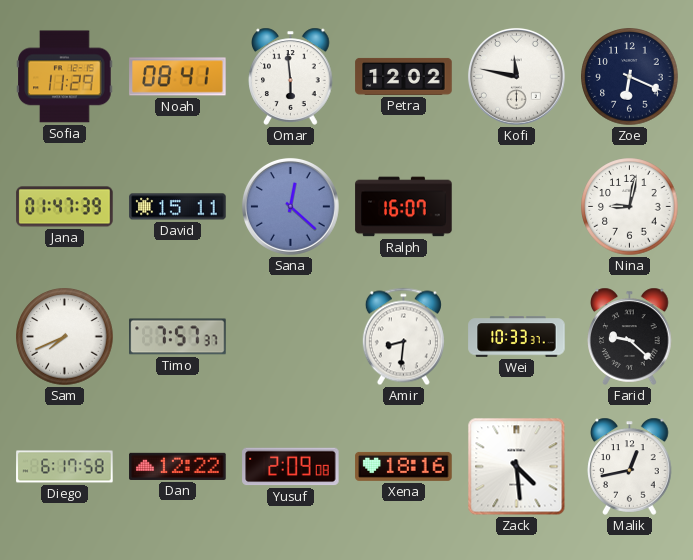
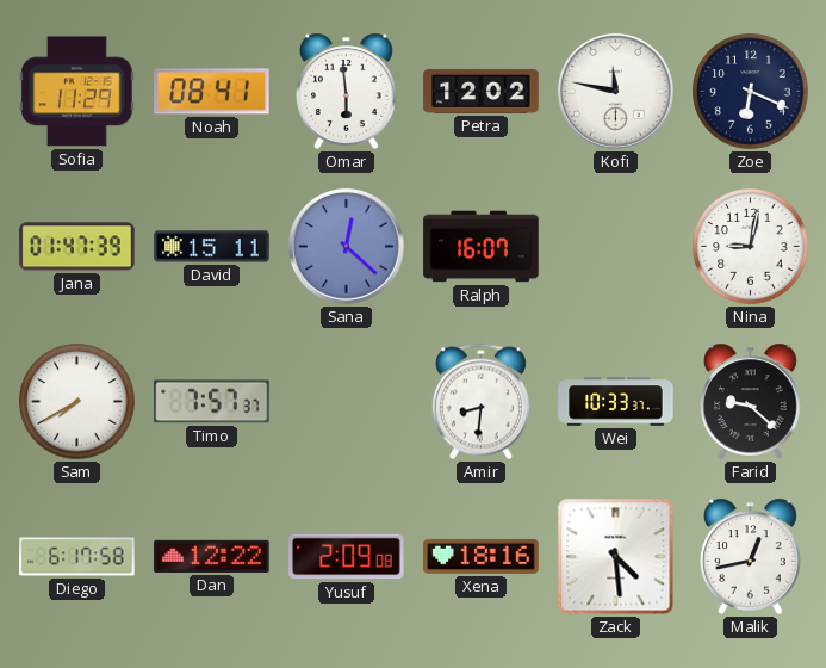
Sam: 7:41 -> 7:40
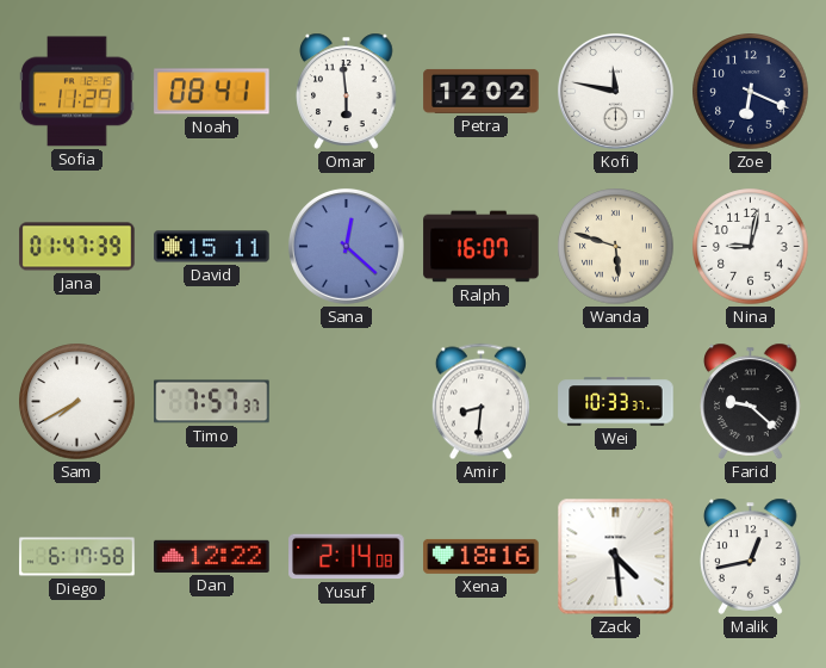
Wanda: none -> 5:48
Yusuf: 2:09 -> 2:14
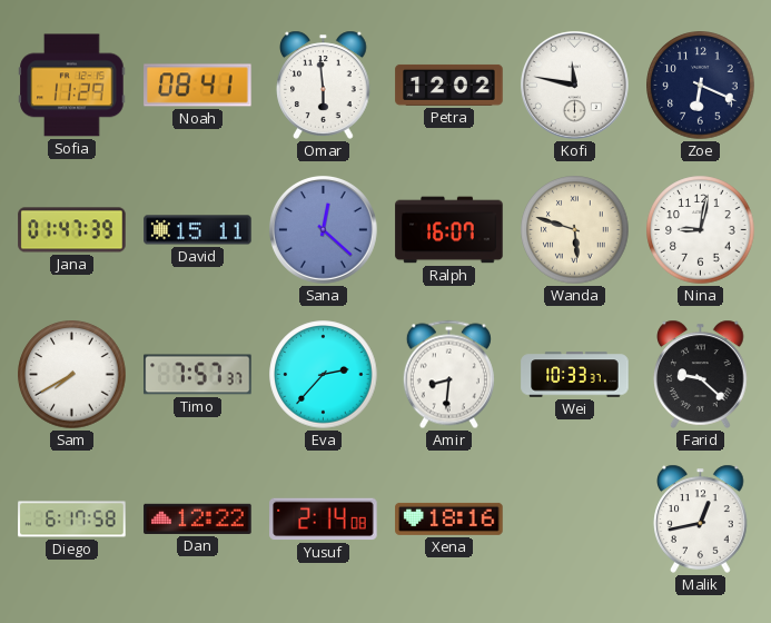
Eva: none -> 2:37
Zack: 4:29 -> none
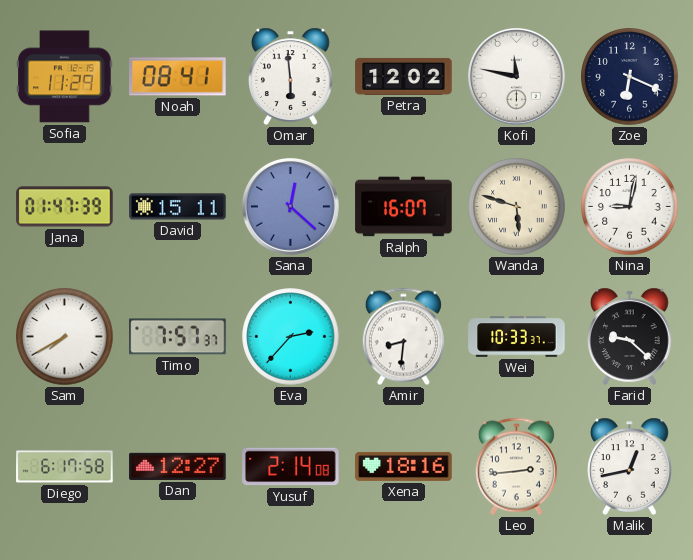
Dan: 12:22 -> 12:27
Leo: none -> 2:44
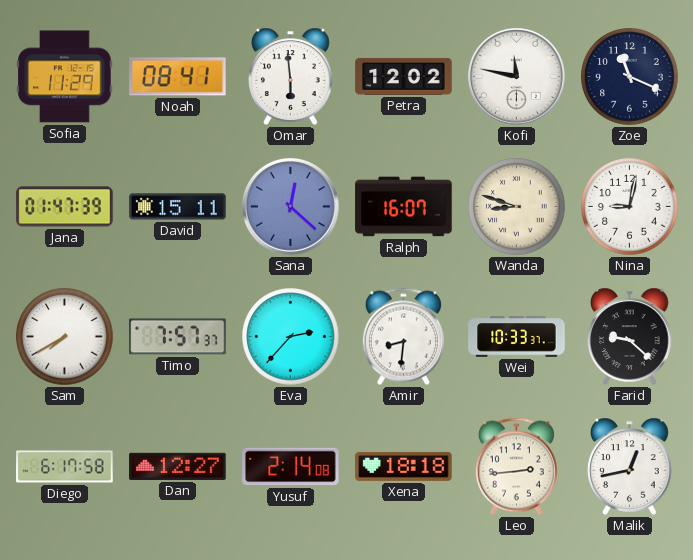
Zoe: 6:19 -> 11:19
Wanda: 5:48 -> 8:48
Xena: 18:16 -> 18:18
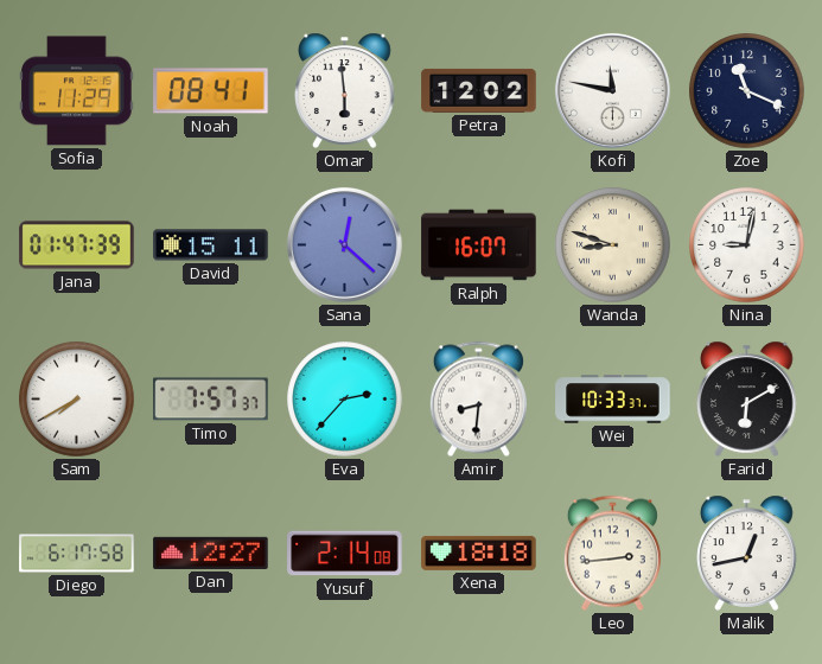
Farid: 9:22 -> 6:10
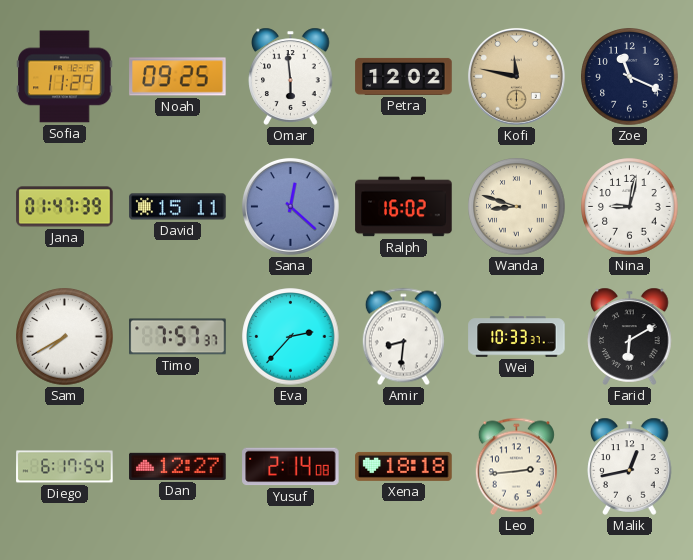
Noah: 08:41 -> 09:25
Kofi dial: white -> champagne
Ralph: 16:07 -> 16:02
Diego: 6:17:58 -> 6:17:54
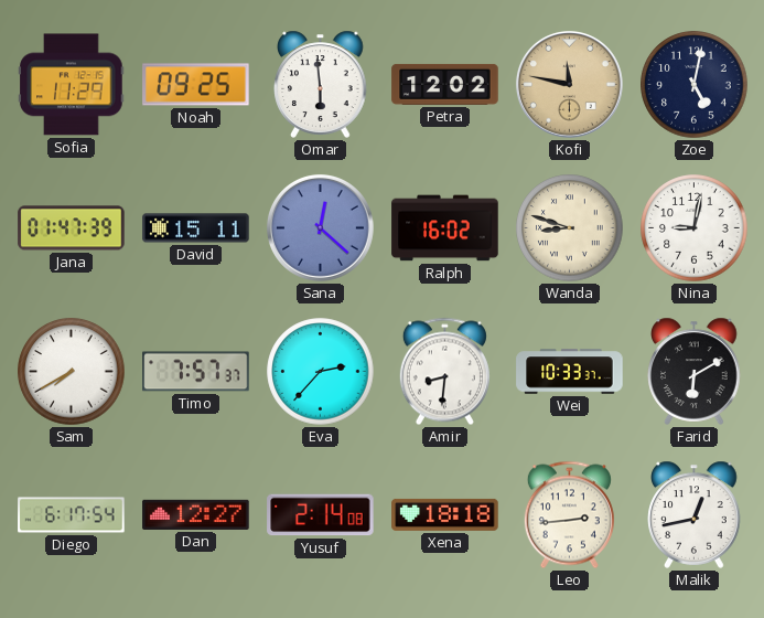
Zoe: 11:19 -> 5:02
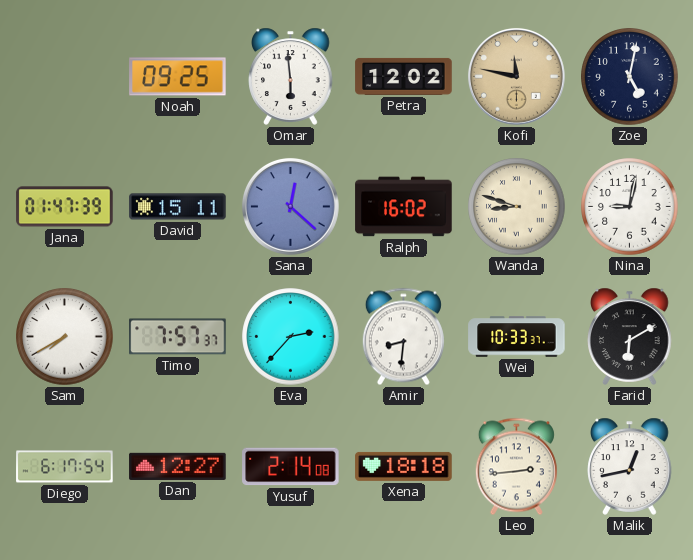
Sofia: 11:29 -> none
